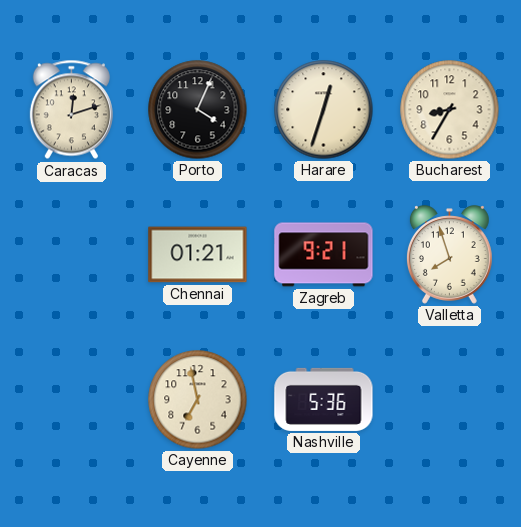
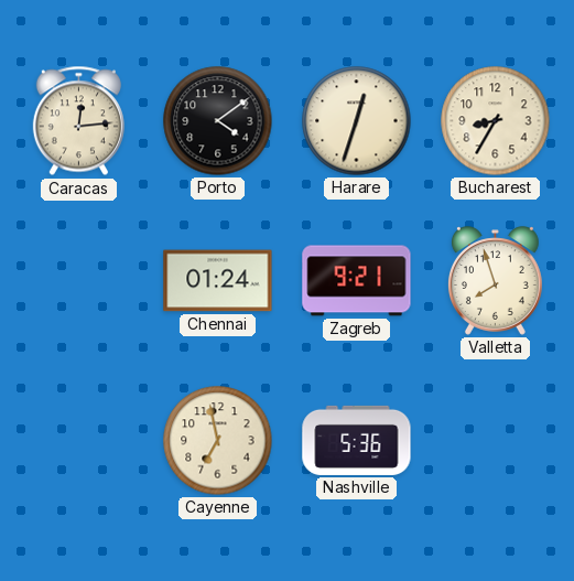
Caracas: 12:12 -> 12:14
Porto: 4:04 -> 4:09
Chennai: 01:21 -> 01:24
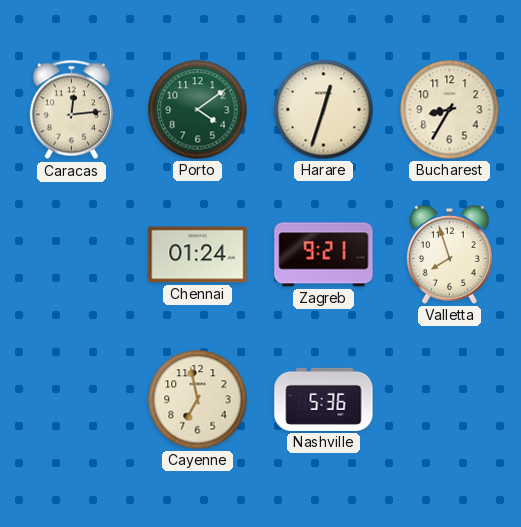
Porto dial: black -> green
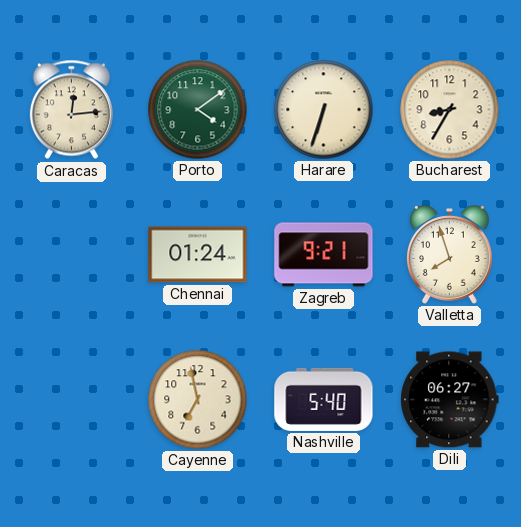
Harare: 12:33 -> 6:33
Nashville: 5:36 -> 5:40
Dili: none -> 06:27
